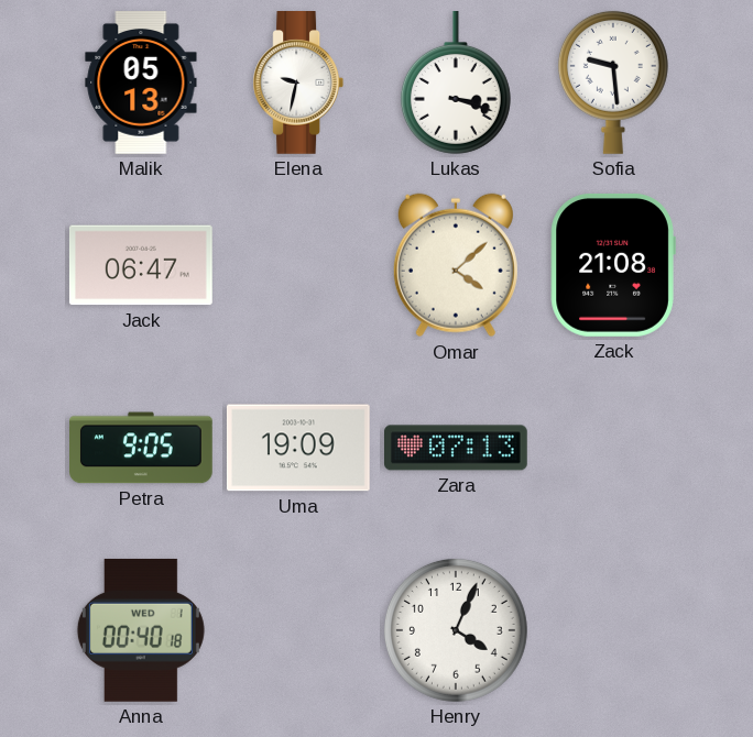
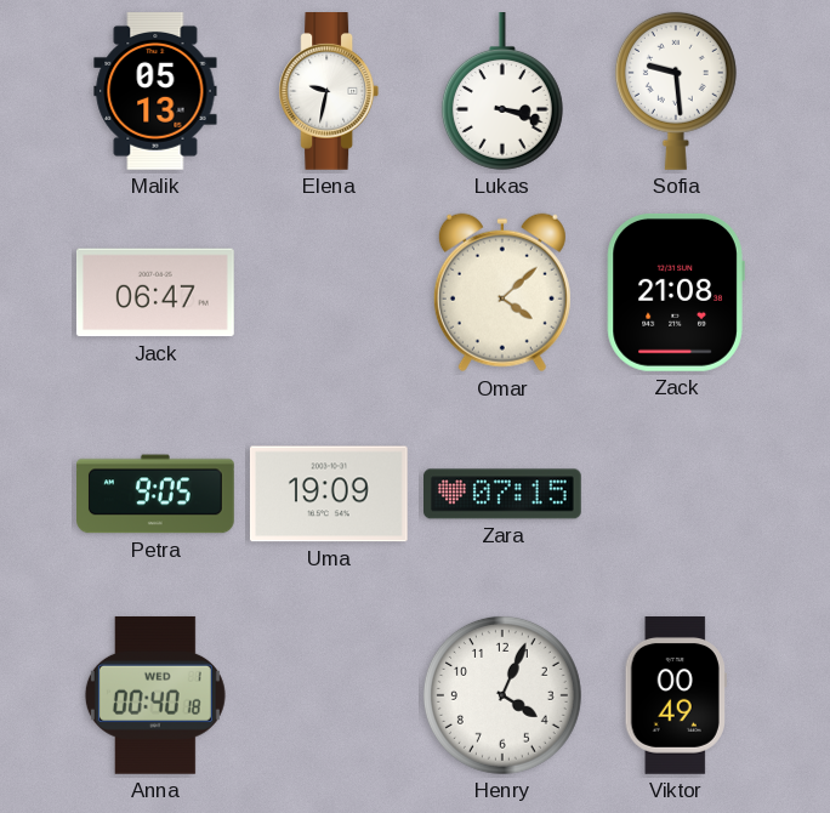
Zara: 07:13 -> 07:15
Viktor: none -> 00:49
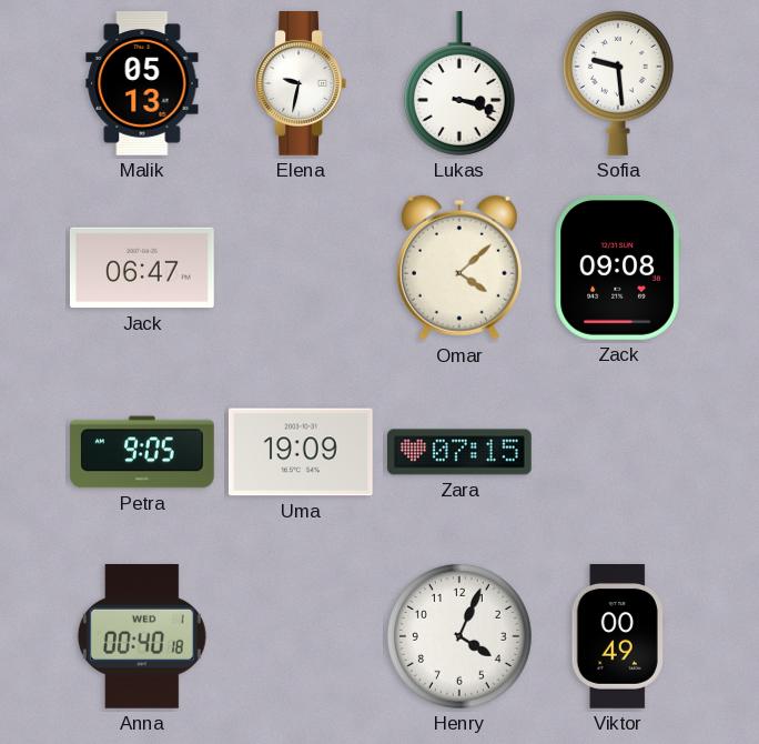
Zack: 21:08 -> 09:08
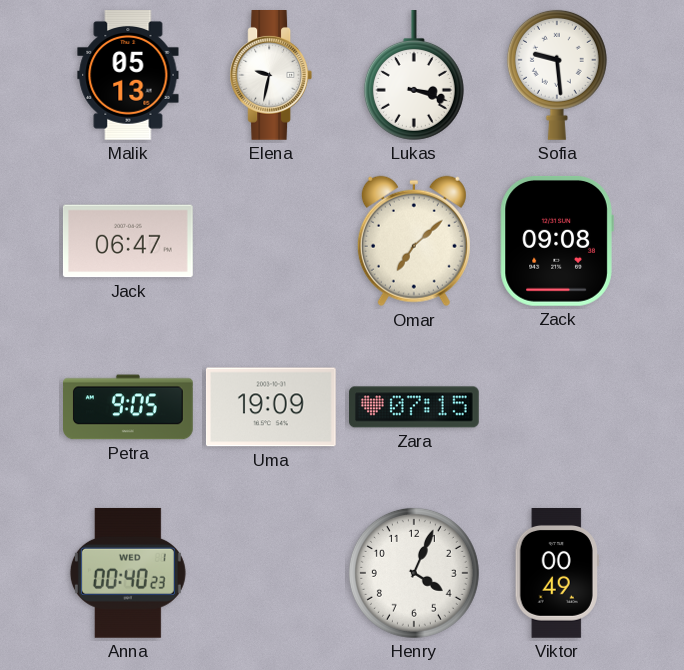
Omar: 4:08 -> 7:08
Anna: 00:40:18 -> 00:40:23
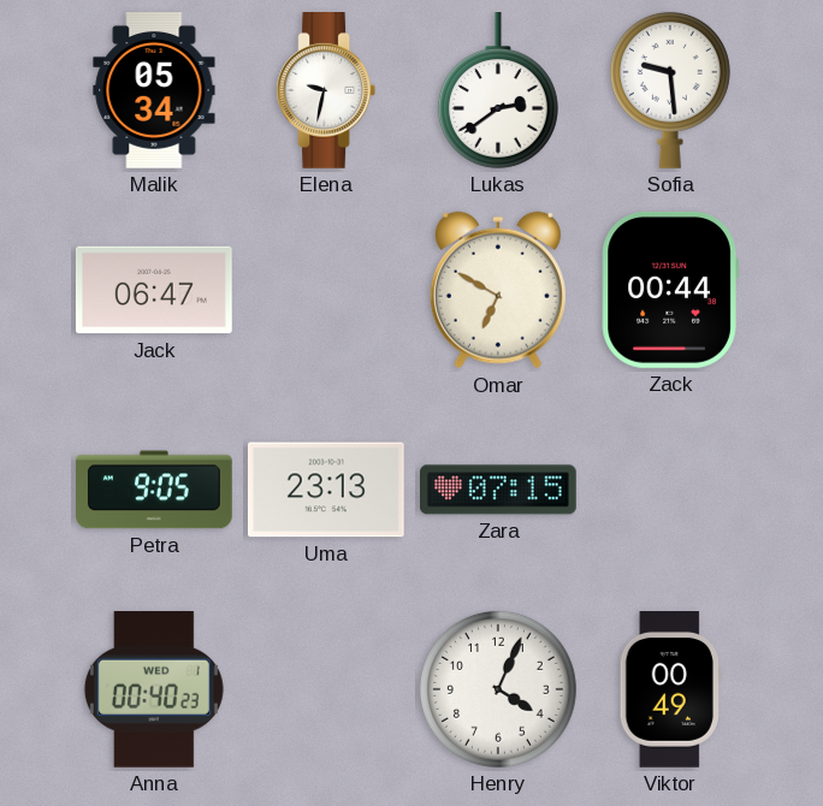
Malik: 05:13 -> 05:34
Lukas: 3:18 -> 2:39
Omar: 7:08 -> 6:50
Zack: 09:08 -> 00:44
Uma: 19:09 -> 23:13
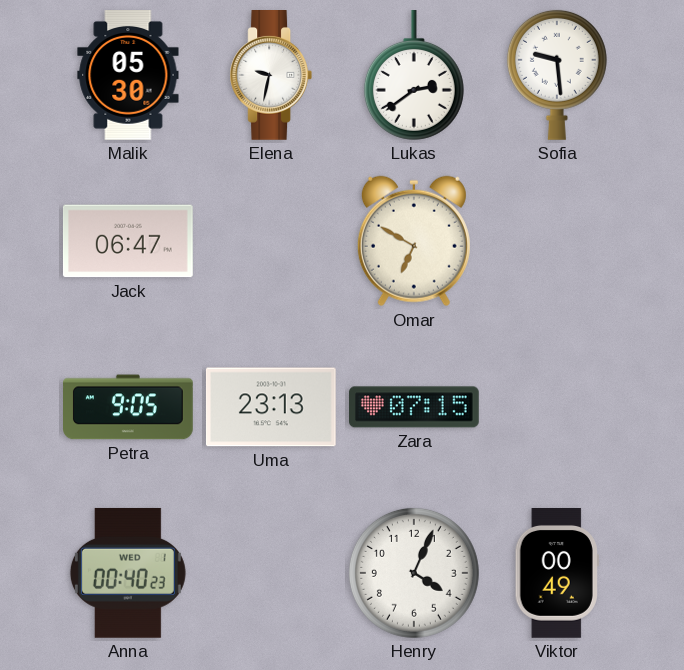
Malik: 05:34 -> 05:30
Zack: 00:44 -> none
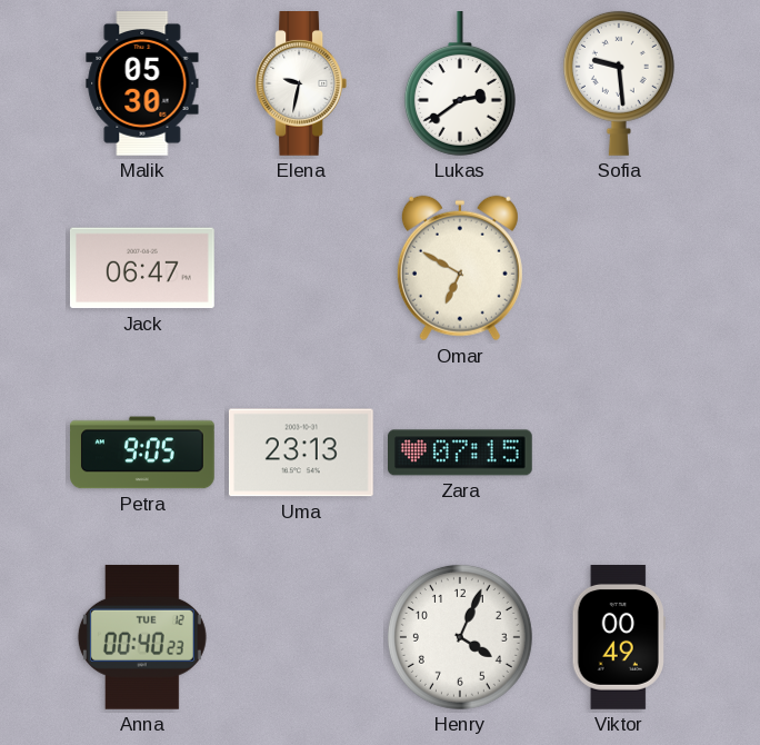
Anna date: WED 1 -> TUE 12
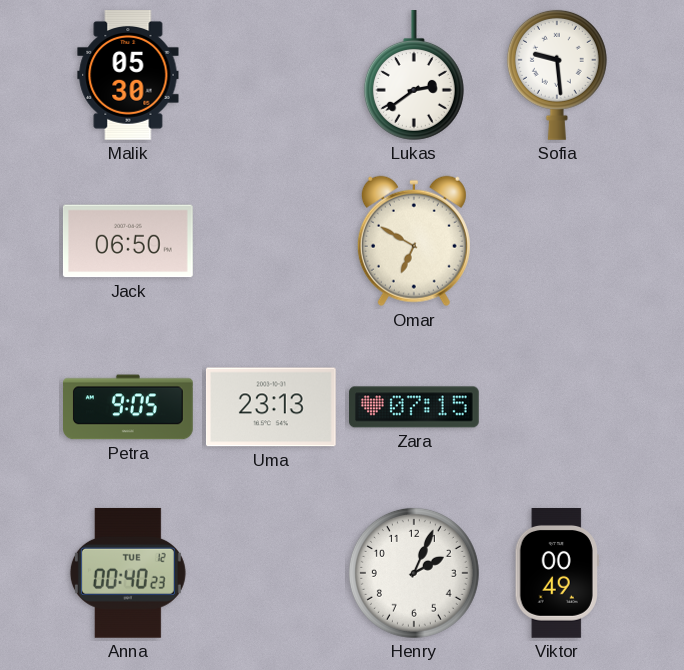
Elena: 9:32 -> none
Jack: 06:47 -> 06:50
Henry: 4:04 -> 2:04
